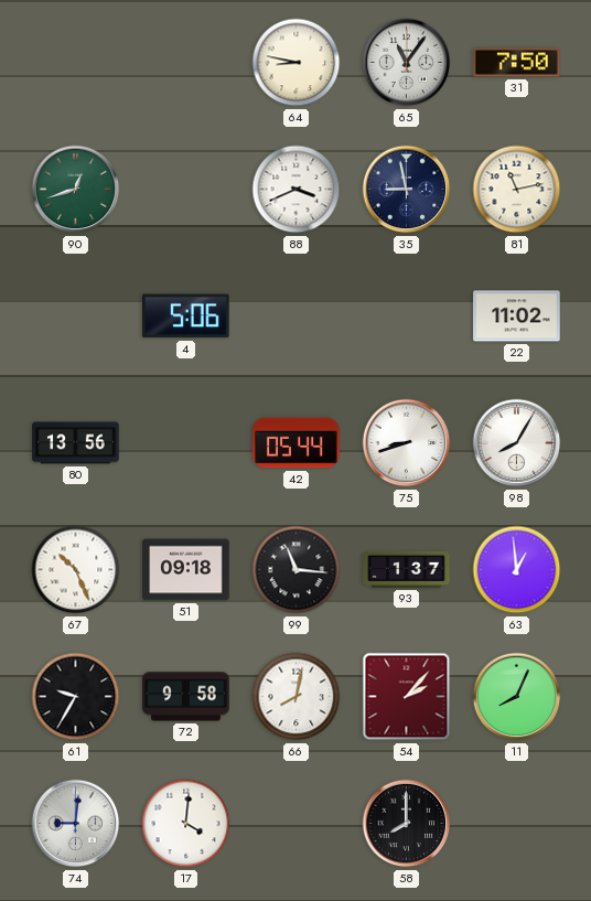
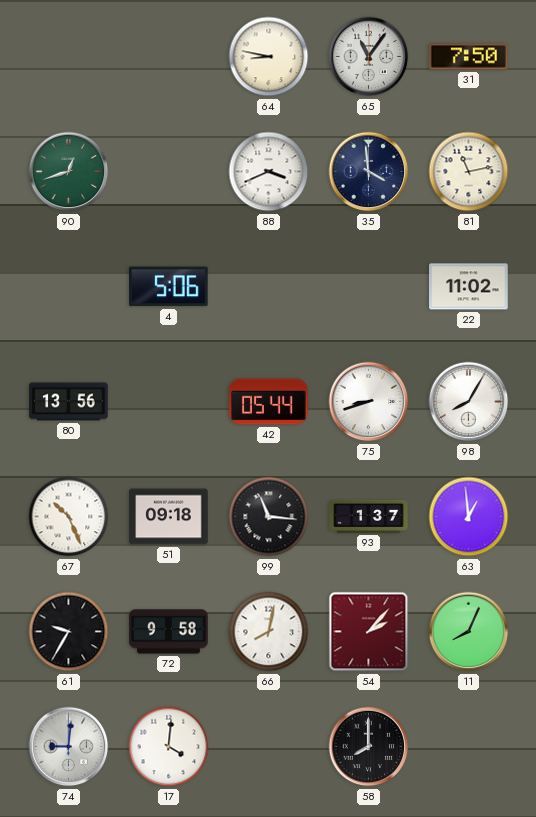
35: 8:58 -> 3:59
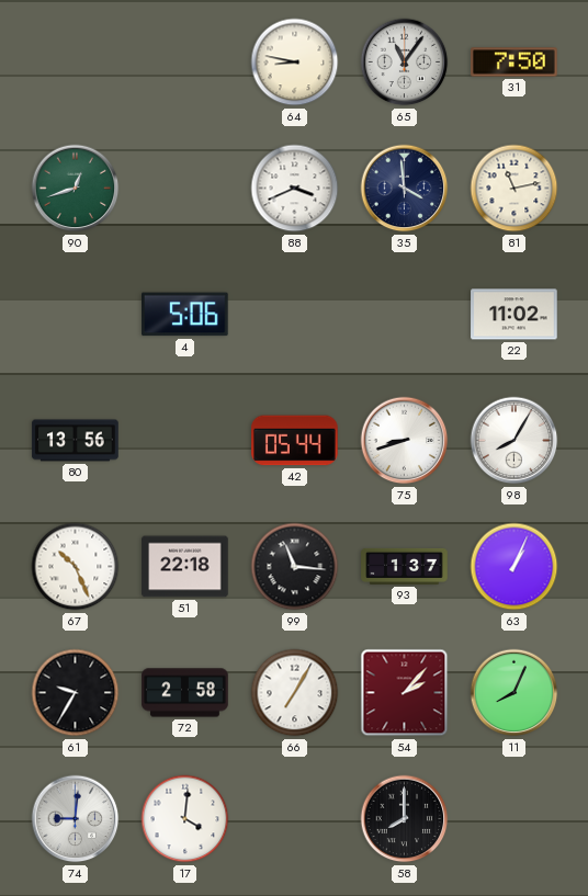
51: 09:18 -> 22:18
63: 12:59 -> 1:04
72: 9:58 -> 2:58
66: 8:02 -> 7:05
